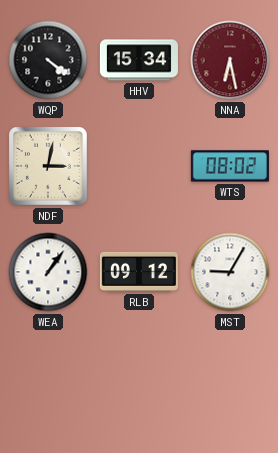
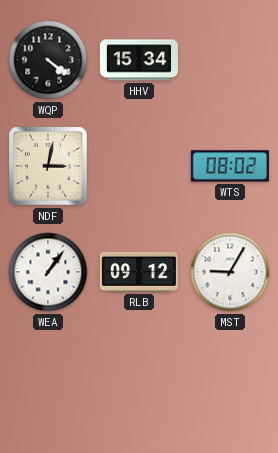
NNA: 6:28 -> none
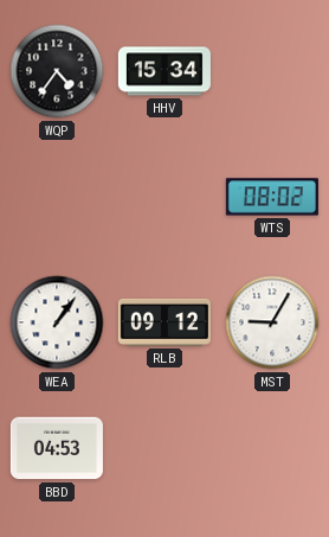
WQP: 4:21 -> 4:36
NDF: 3:02 -> none
BBD: none -> 04:53
